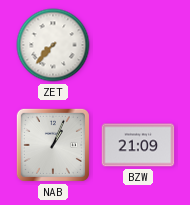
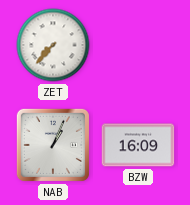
BZW: 21:09 -> 16:09
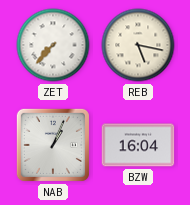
REB: none -> 5:17
BZW: 16:09 -> 16:04
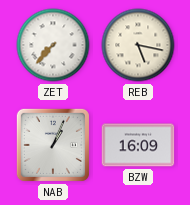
BZW: 16:04 -> 16:09
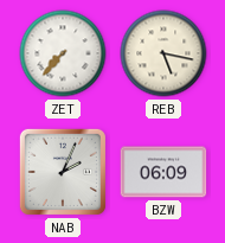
NAB: 1:04 -> 2:04
BZW: 16:09 -> 06:09
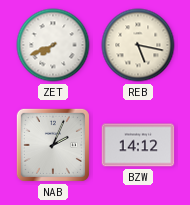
ZET: 7:37 -> 7:41
BZW: 06:09 -> 14:12
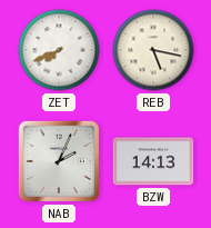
BZW: 14:12 -> 14:13
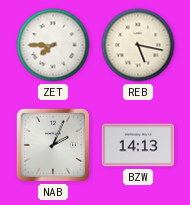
ZET: 7:41 -> 7:45
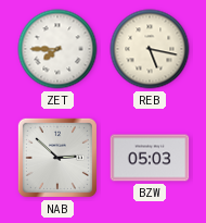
NAB: 2:04 -> 2:52
BZW: 14:13 -> 05:03
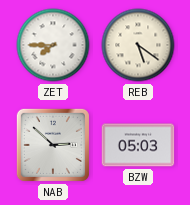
REB: 5:17 -> 5:21
